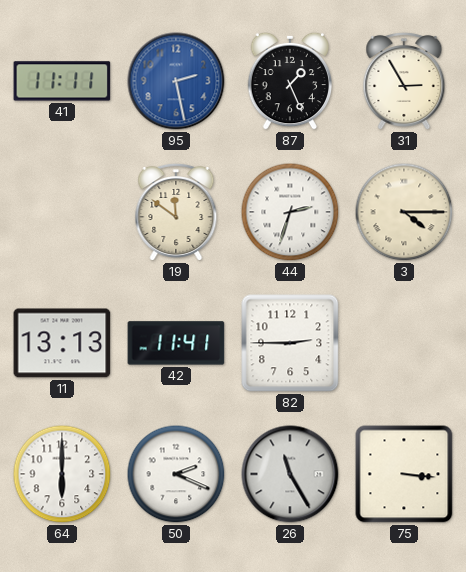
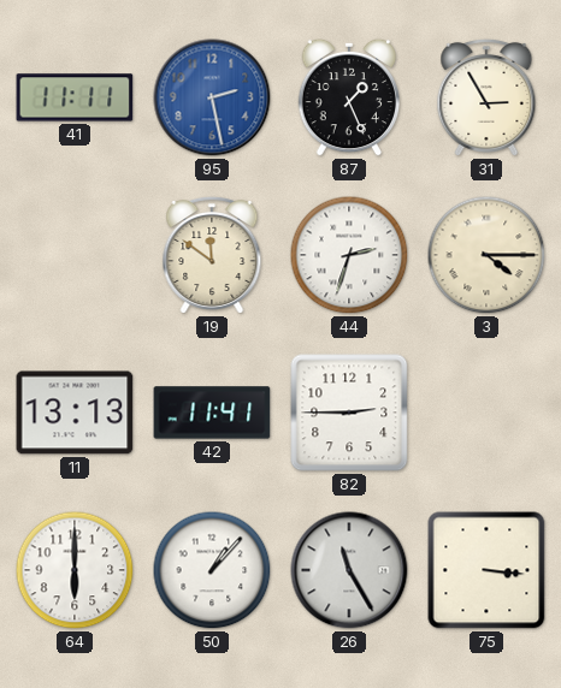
50: 2:19 -> 1:07
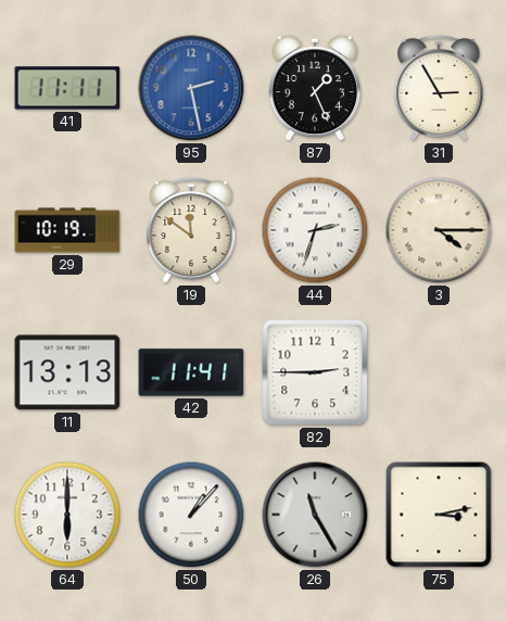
29: none -> 10:19
75: 3:16 -> 3:13
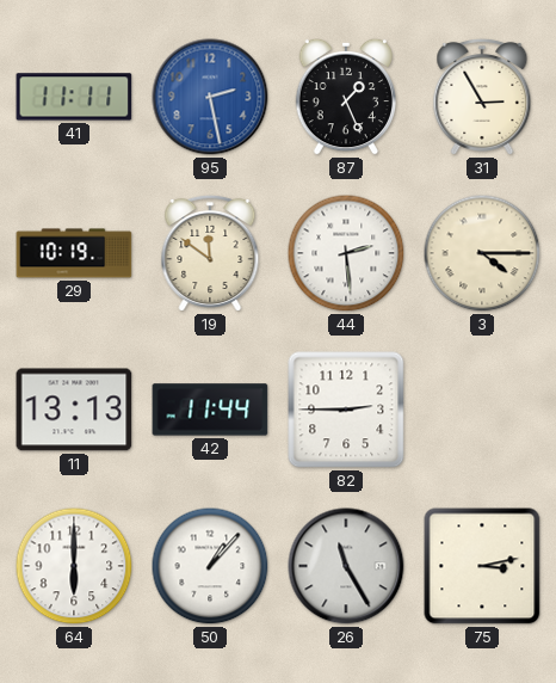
44: 2:33 -> 2:29
42: 11:41 -> 11:44
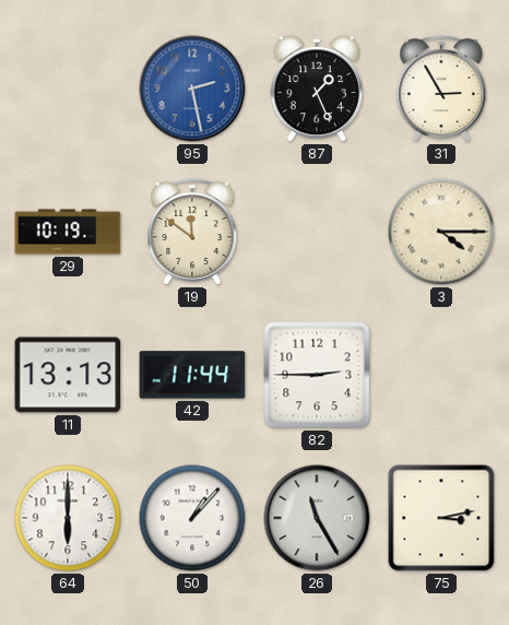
41: 11:11 -> none
44: 2:29 -> none
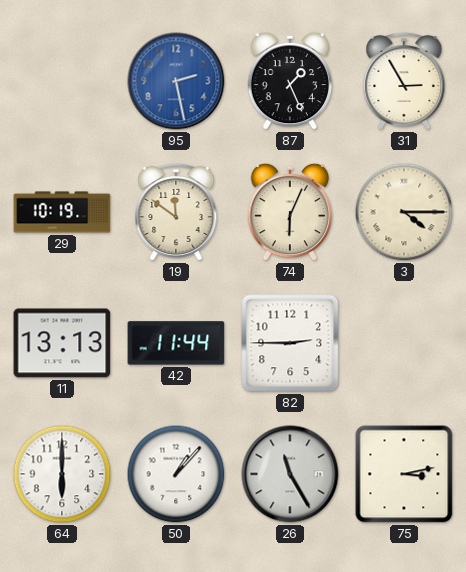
74: none -> 6:04
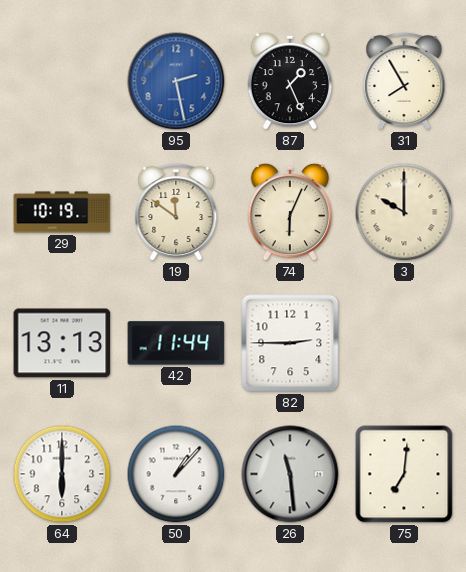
31: 2:55 -> 7:55
3: 4:15 -> 10:00
26: 11:25 -> 11:29
75: 3:13 -> 7:01
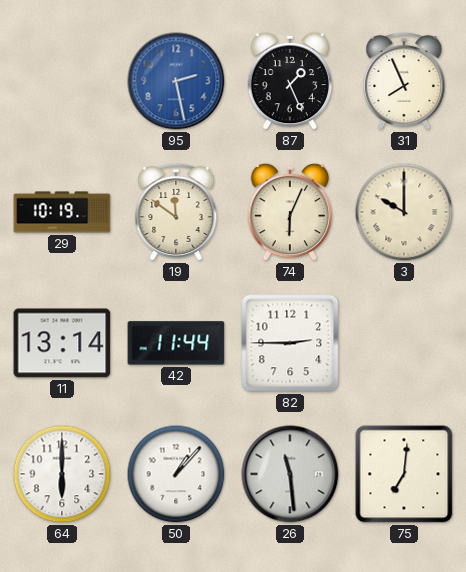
31: 7:55 -> 7:56
11: 13:13 -> 13:14
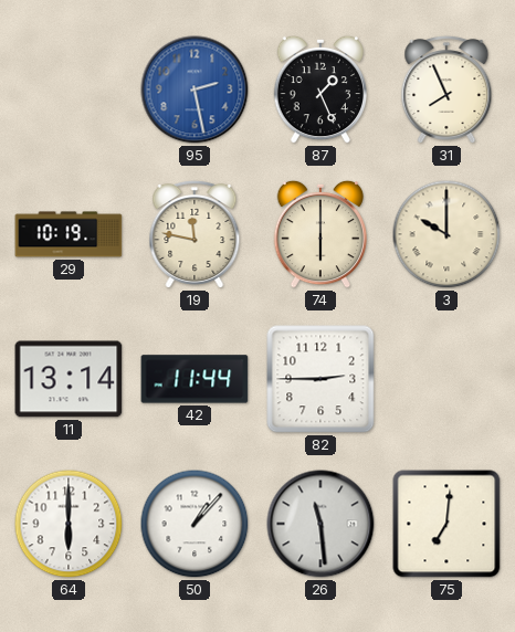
19: 11:51 -> 11:47
74: 6:04 -> 6:00
